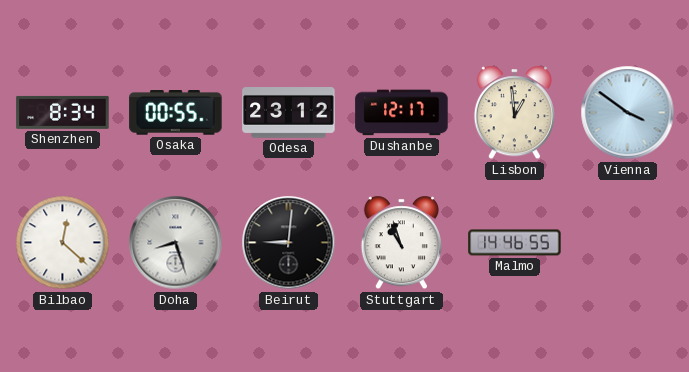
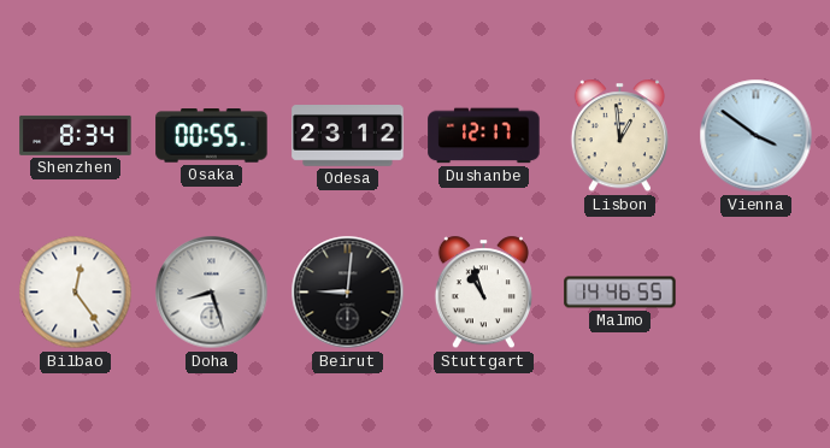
Bilbao: 12:22 -> 12:24
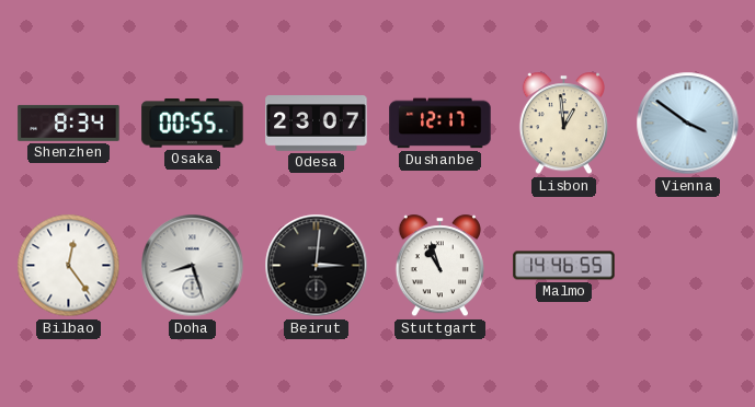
Odesa: 23:12 -> 23:07
Beirut: 9:01 -> 3:01
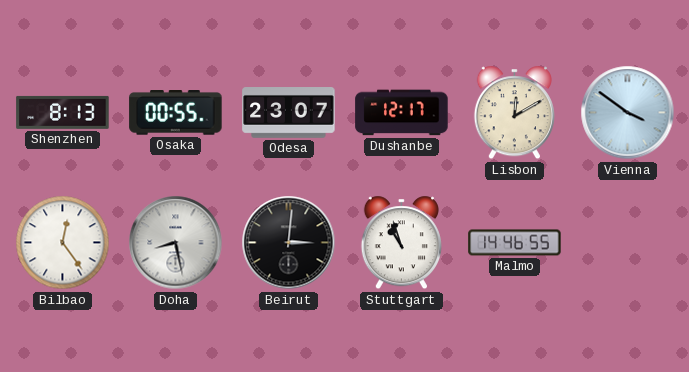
Shenzhen: 8:34 -> 8:13
Lisbon: 12:59 -> 12:10
Doha: 8:27 -> 8:28
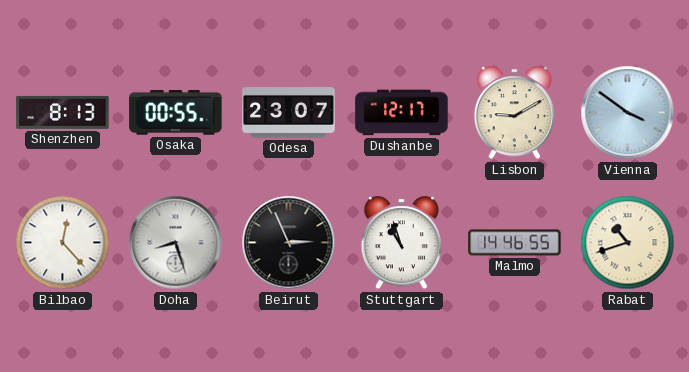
Lisbon: 12:10 -> 9:10
Bilbao: 12:24 -> 12:23
Doha: 8:28 -> 8:27
Beirut: 3:01 -> 2:56
Rabat: none -> 10:42
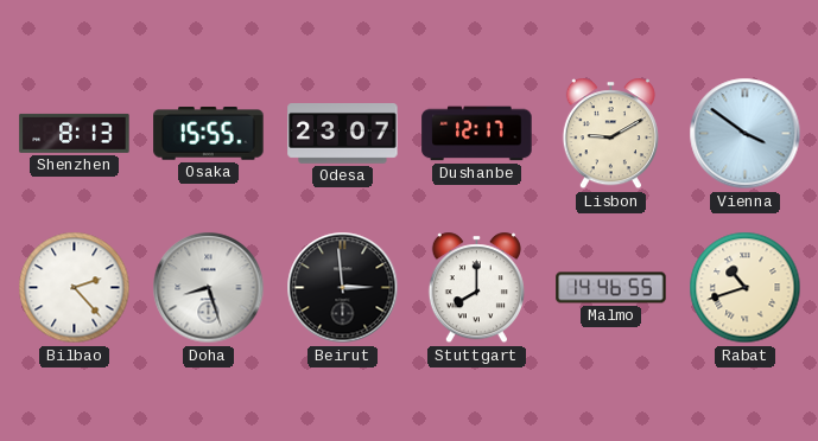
Osaka: 00:55 -> 15:55
Bilbao: 12:23 -> 2:23
Beirut: 2:56 -> 2:59
Stuttgart: 10:57 -> 8:00
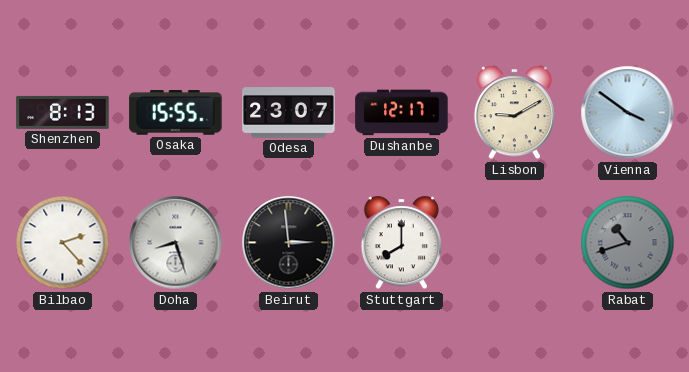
Malmo: 14:46 -> none
Rabat dial: cream -> grey
